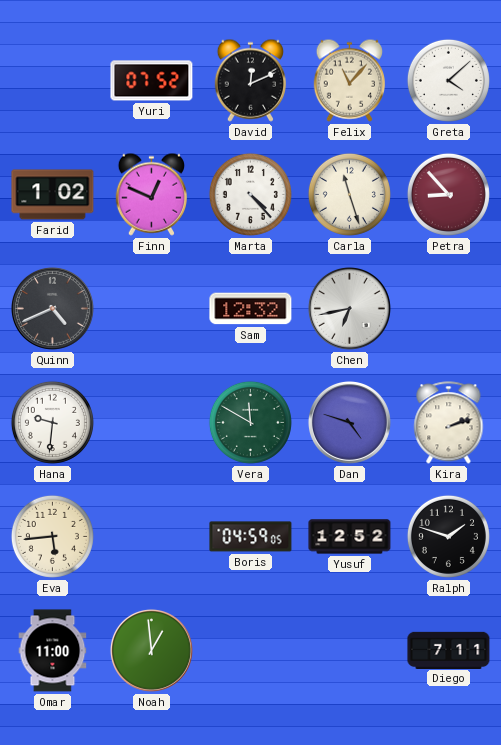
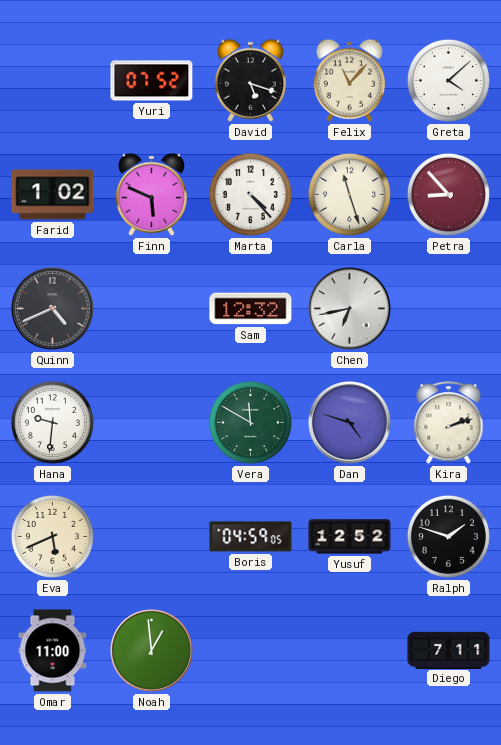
David: 12:11 -> 5:18
Finn: 12:49 -> 5:49
Eva: 5:44 -> 5:41
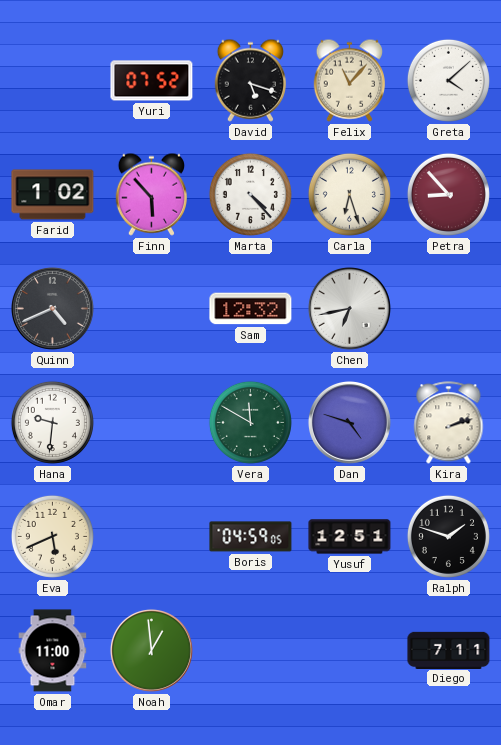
Finn: 5:49 -> 5:53
Carla: 11:27 -> 6:27
Yusuf: 12:52 -> 12:51
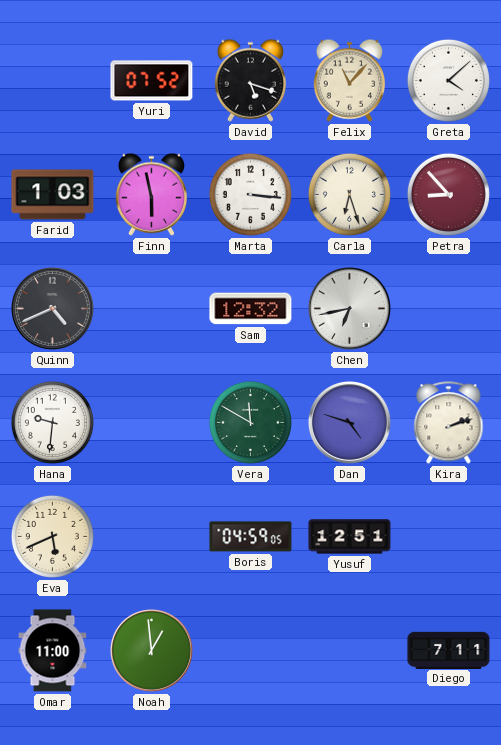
Farid: 1:02 -> 1:03
Finn: 5:53 -> 5:58
Marta: 4:23 -> 3:16
Ralph: 1:48 -> none
